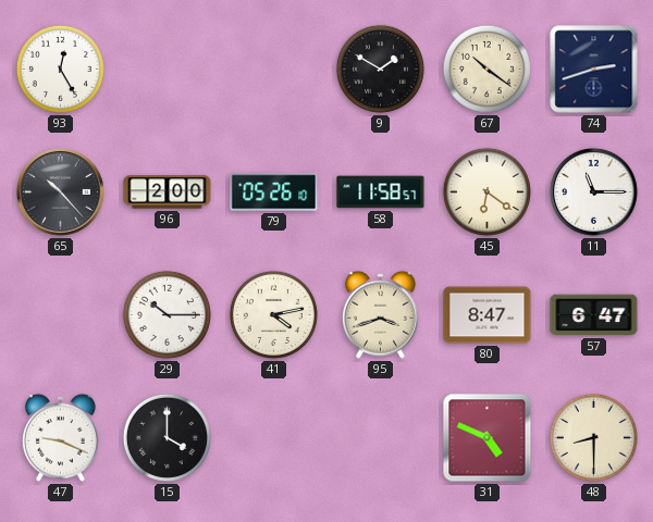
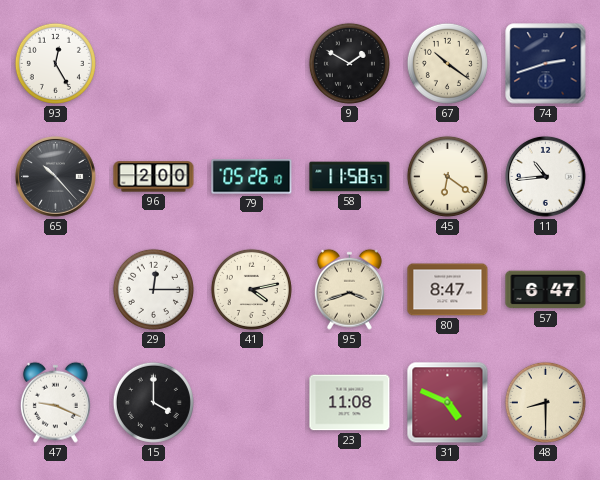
11: 11:15 -> 10:44
29: 10:15 -> 12:15
23: none -> 11:08
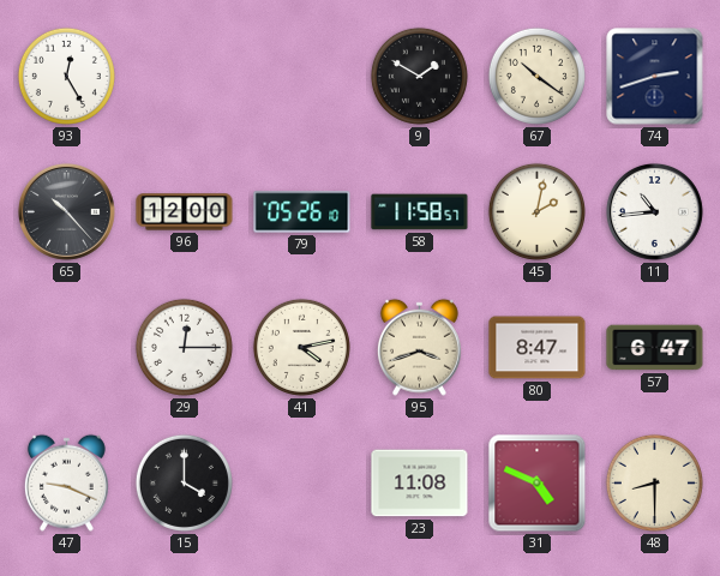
96: 2:00 -> 12:00
45: 6:21 -> 2:02
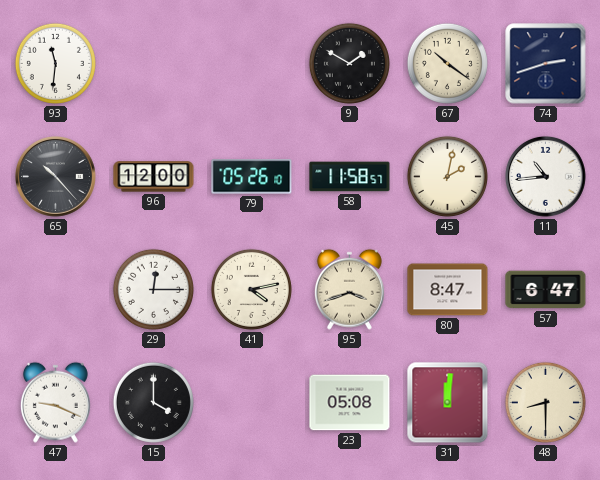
93: 12:25 -> 11:31
23: 11:08 -> 05:08
31: 4:49 -> 12:01
